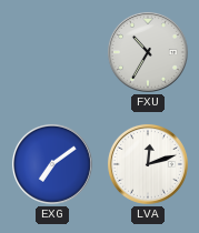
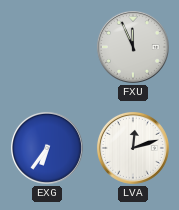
FXU: 10:35 -> 11:56
EXG: 7:09 -> 6:36
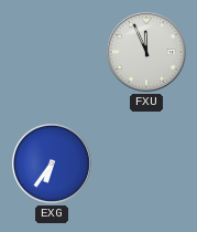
LVA: 12:12 -> none
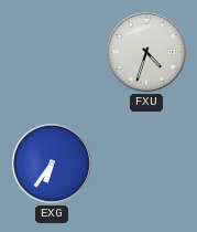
FXU: 11:56 -> 4:33
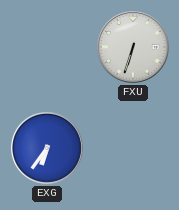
FXU: 4:33 -> 6:33
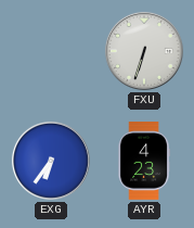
AYR: none -> 4:23
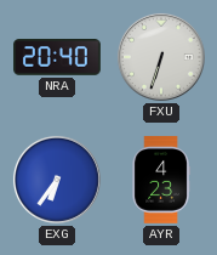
NRA: none -> 20:40
